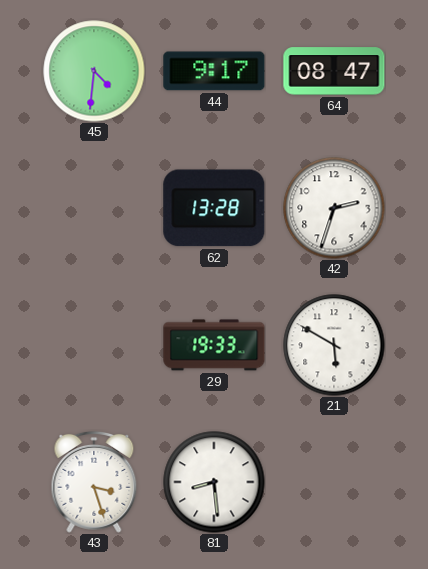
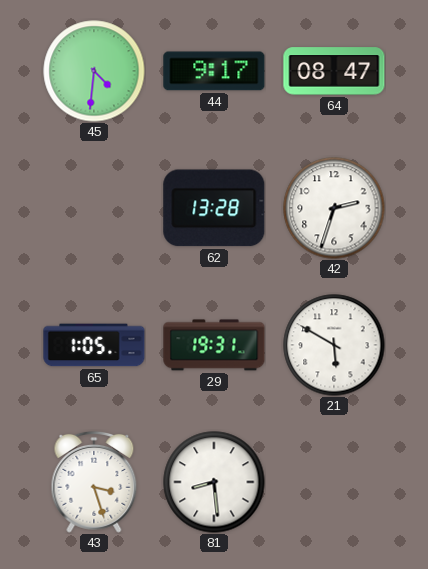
65: none -> 1:05
29: 19:33 -> 19:31
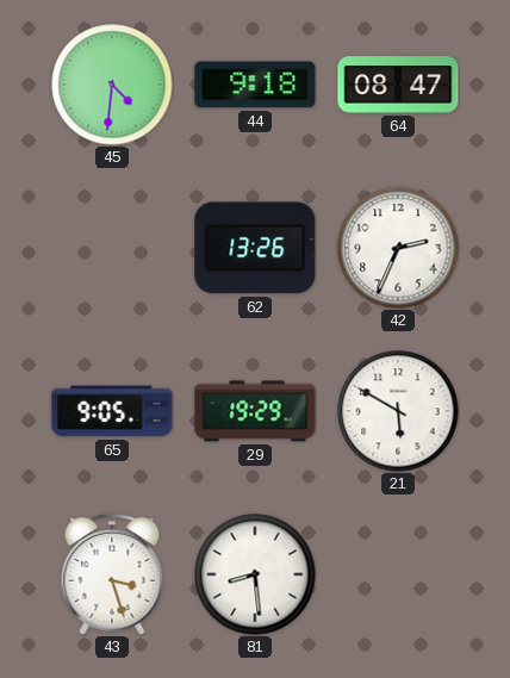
44: 9:17 -> 9:18
62: 13:28 -> 13:26
42: 2:33 -> 2:34
65: 1:05 -> 9:05
29: 19:31 -> 19:29
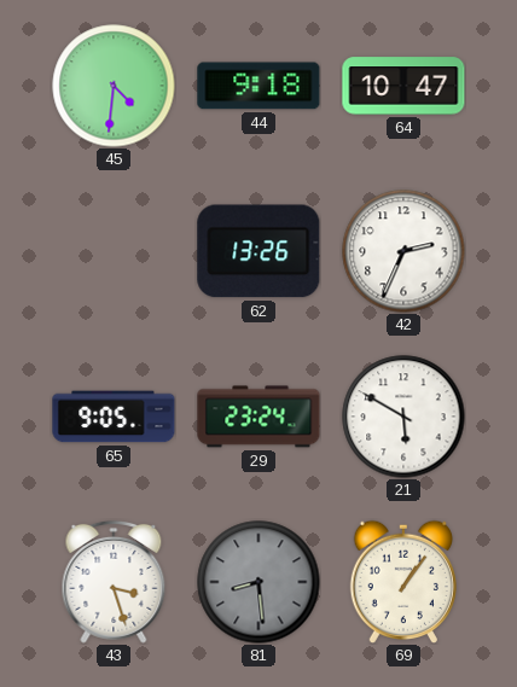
64: 08:47 -> 10:47
29: 19:29 -> 23:24
81 dial: white -> grey
69: none -> 1:06
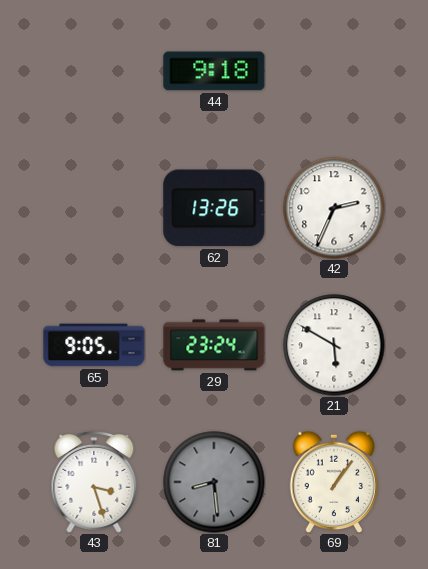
45: 4:31 -> none
64: 10:47 -> none
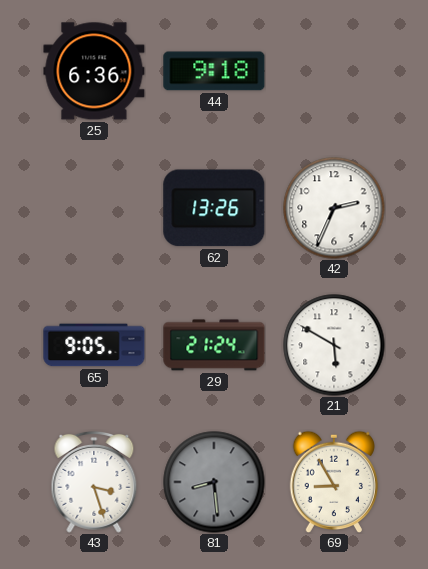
25: none -> 6:36
29: 23:24 -> 21:24
69: 1:06 -> 8:55
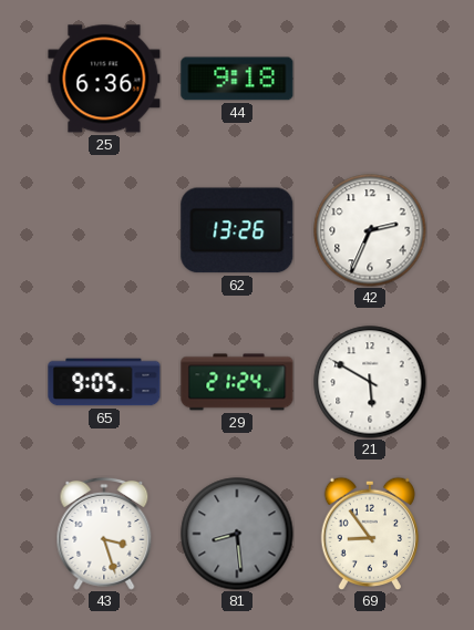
69: 8:55 -> 8:54
